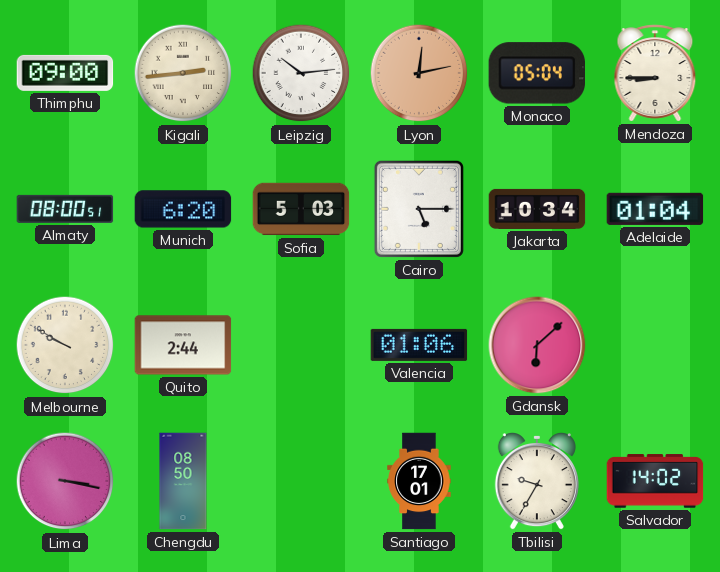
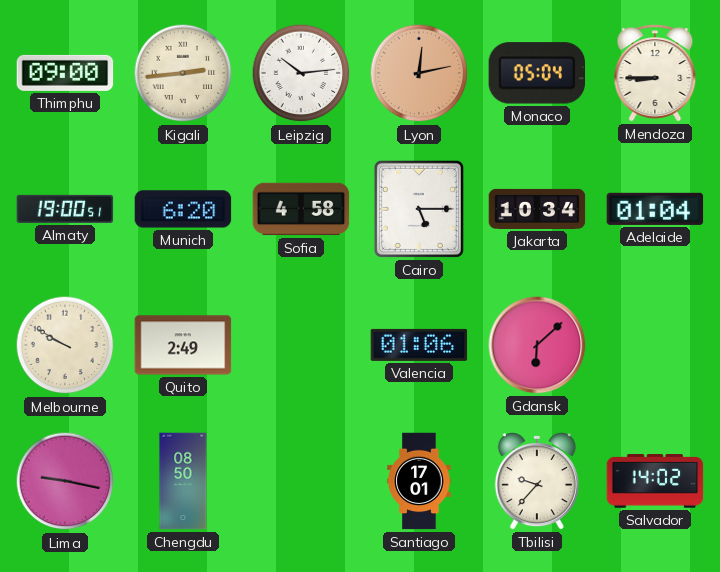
Almaty: 08:00 -> 19:00
Sofia: 5:03 -> 4:58
Quito: 2:44 -> 2:49
Lima: 3:17 -> 9:17
Tbilisi: 9:35 -> 9:37
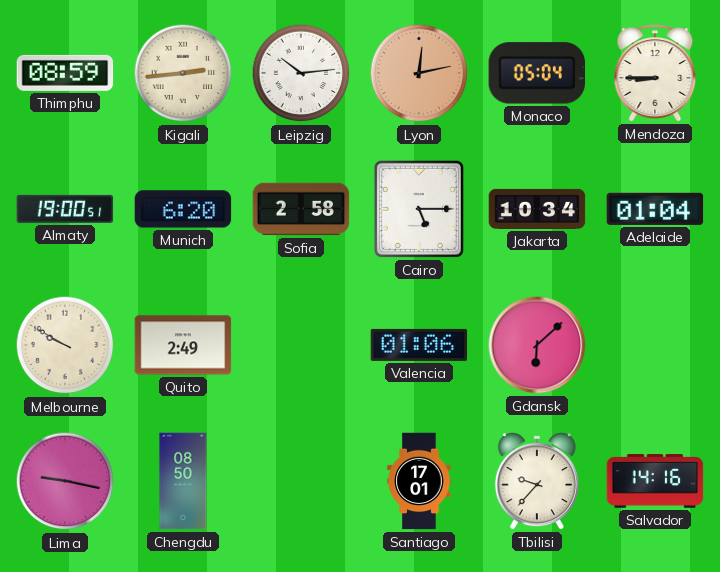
Thimphu: 09:00 -> 08:59
Sofia: 4:58 -> 2:58
Salvador: 14:02 -> 14:16
